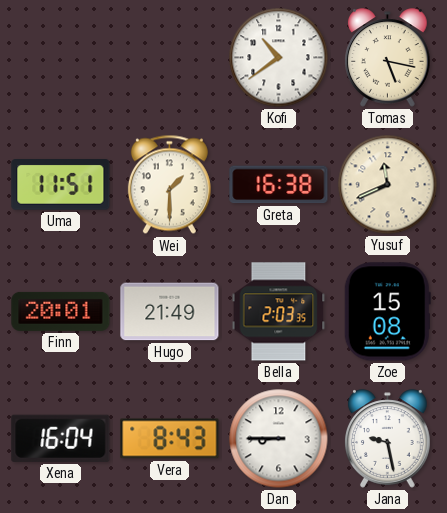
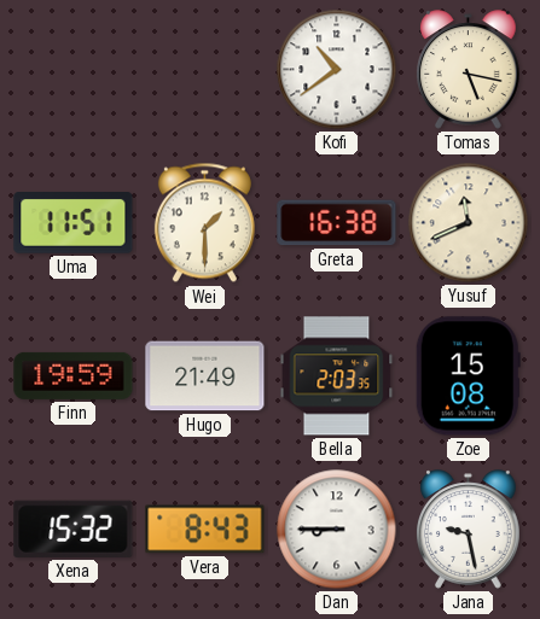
Finn: 20:01 -> 19:59
Xena: 16:04 -> 15:32
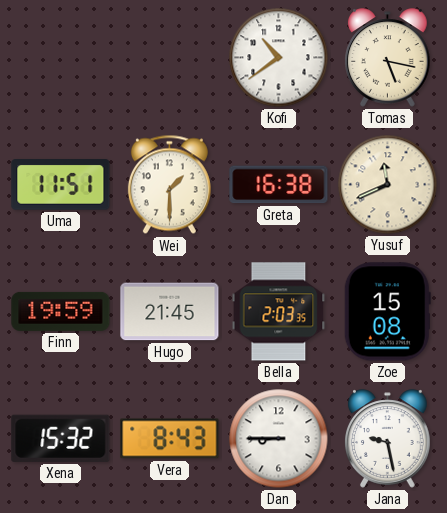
Hugo: 21:49 -> 21:45
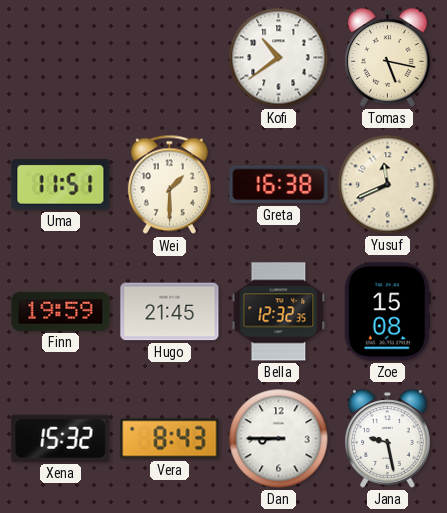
Bella: 2:03 -> 12:32
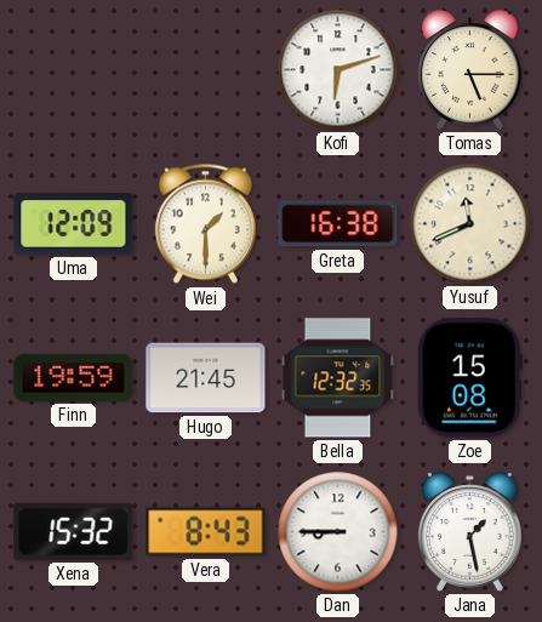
Kofi: 10:39 -> 6:12
Tomas: 5:17 -> 5:15
Uma: 11:51 -> 12:09
Jana: 9:28 -> 1:28
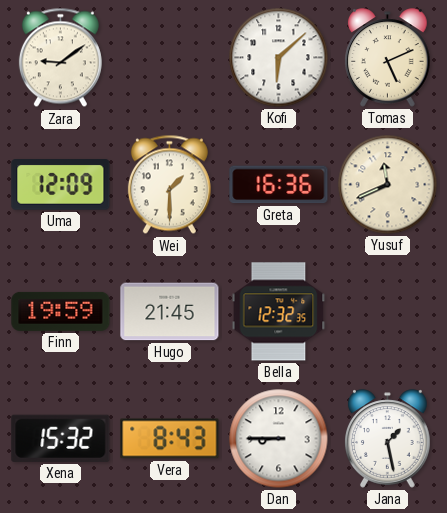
Zara: none -> 9:09
Kofi: 6:12 -> 6:08
Tomas: 5:15 -> 5:11
Greta: 16:38 -> 16:36
Zoe: 15:08 -> none
